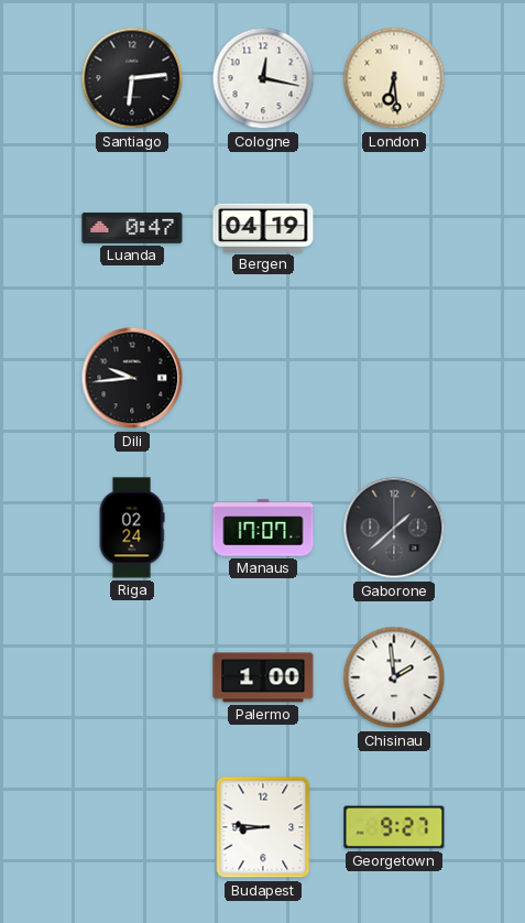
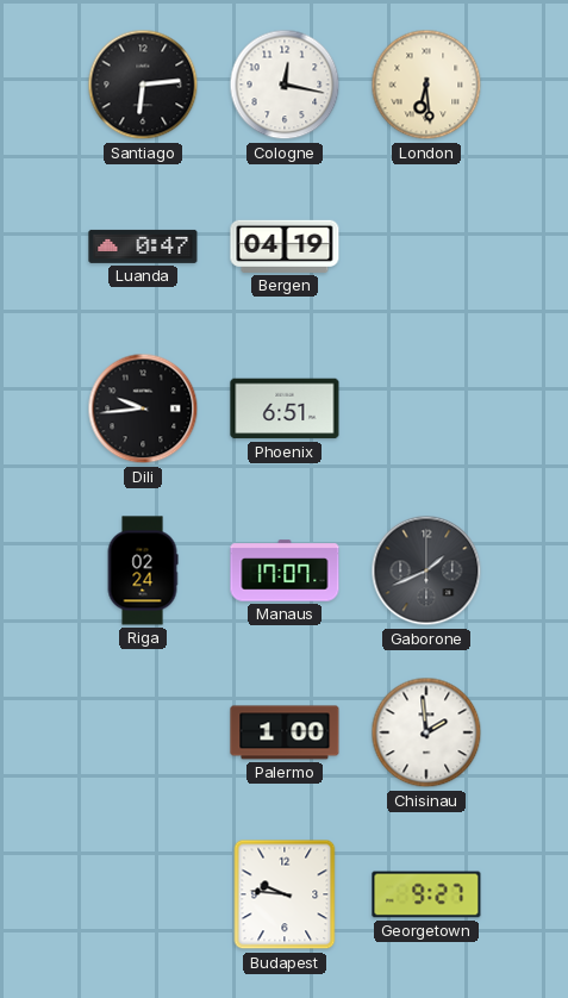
Phoenix: none -> 6:51
Gaborone: 1:38 -> 1:41
Budapest: 8:46 -> 9:46
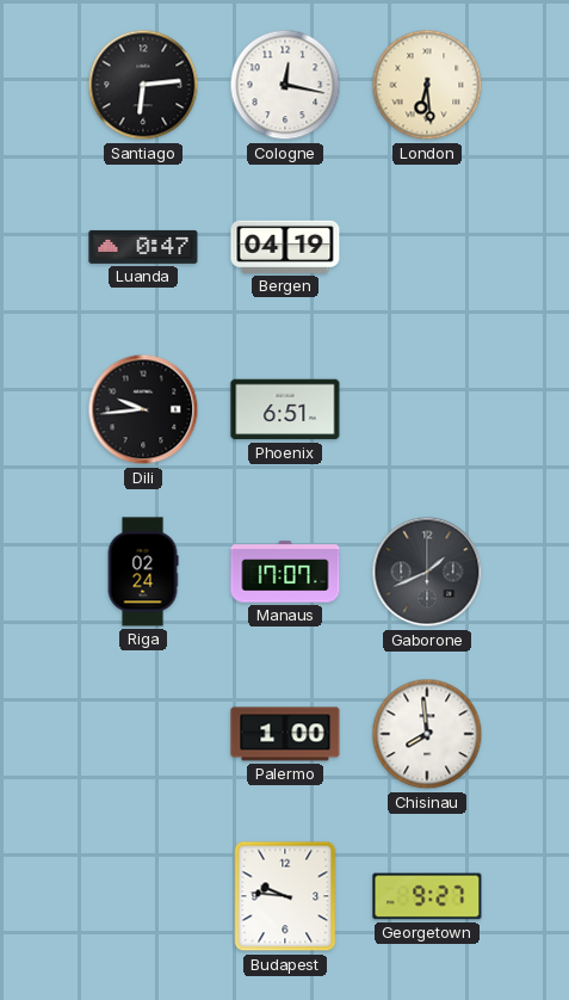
Chisinau: 1:59 -> 7:59
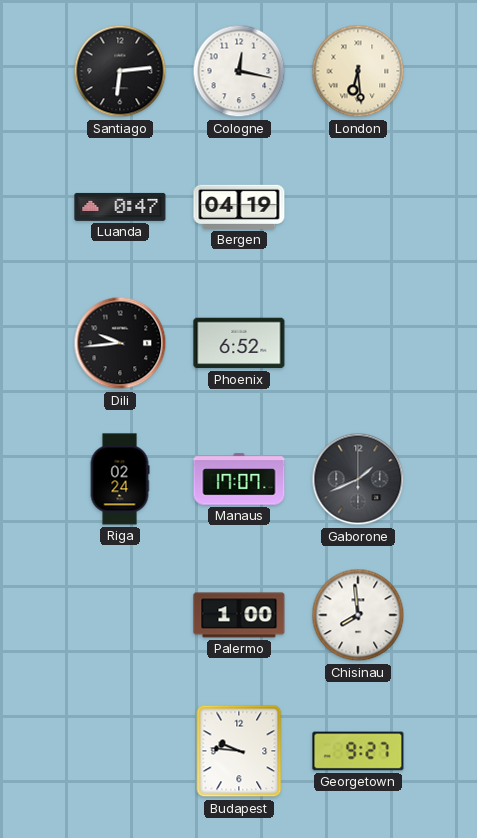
Phoenix: 6:51 -> 6:52
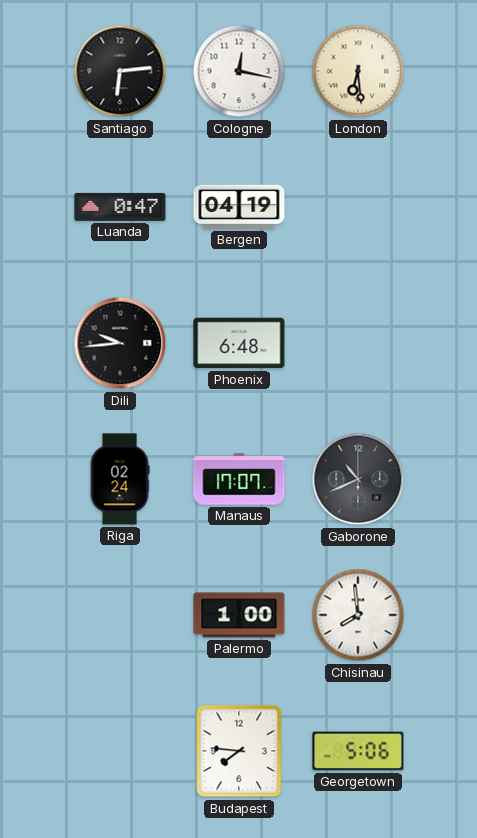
Phoenix: 6:52 -> 6:48
Gaborone: 1:41 -> 10:41
Budapest: 9:46 -> 7:46
Georgetown: 9:27 -> 5:06
